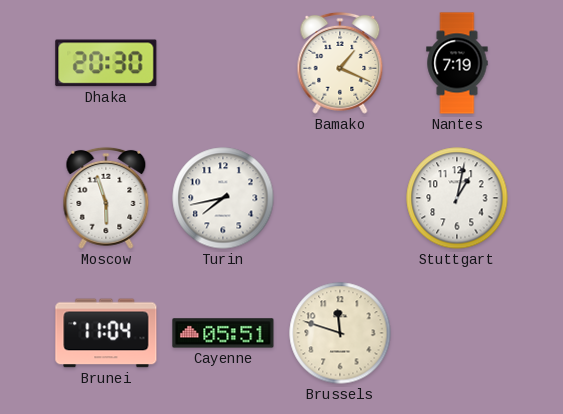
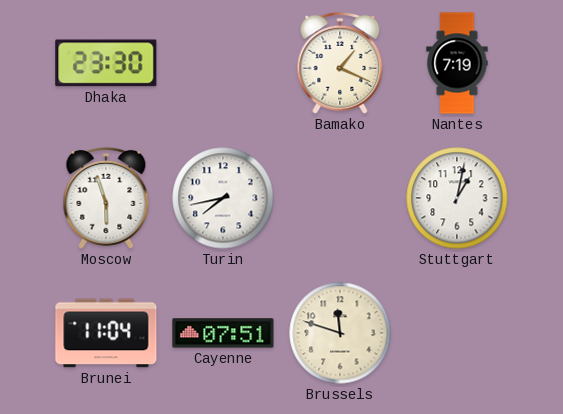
Dhaka: 20:30 -> 23:30
Cayenne: 05:51 -> 07:51
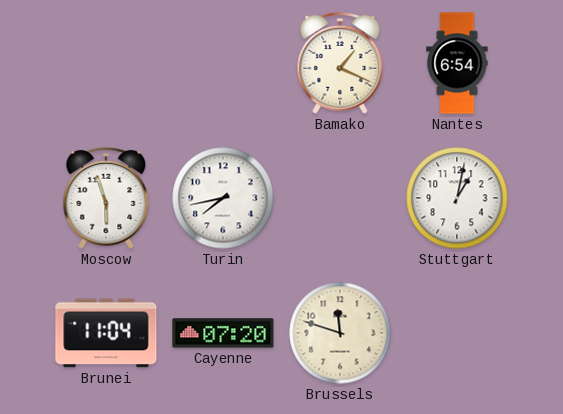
Dhaka: 23:30 -> none
Nantes: 7:19 -> 6:54
Cayenne: 07:51 -> 07:20
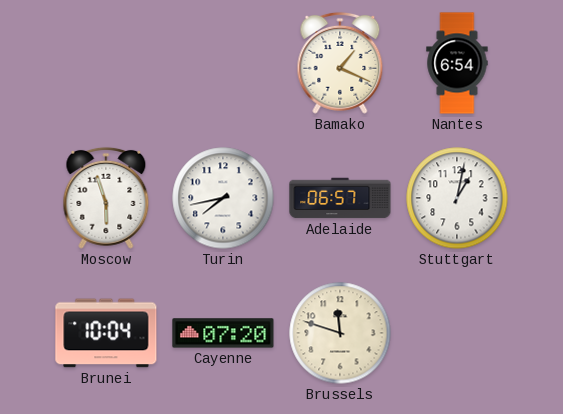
Adelaide: none -> 06:57
Brunei: 11:04 -> 10:04
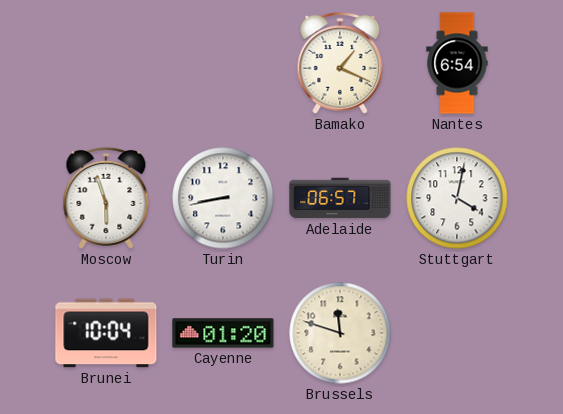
Turin: 7:43 -> 8:43
Stuttgart: 1:02 -> 4:02
Cayenne: 07:20 -> 01:20
